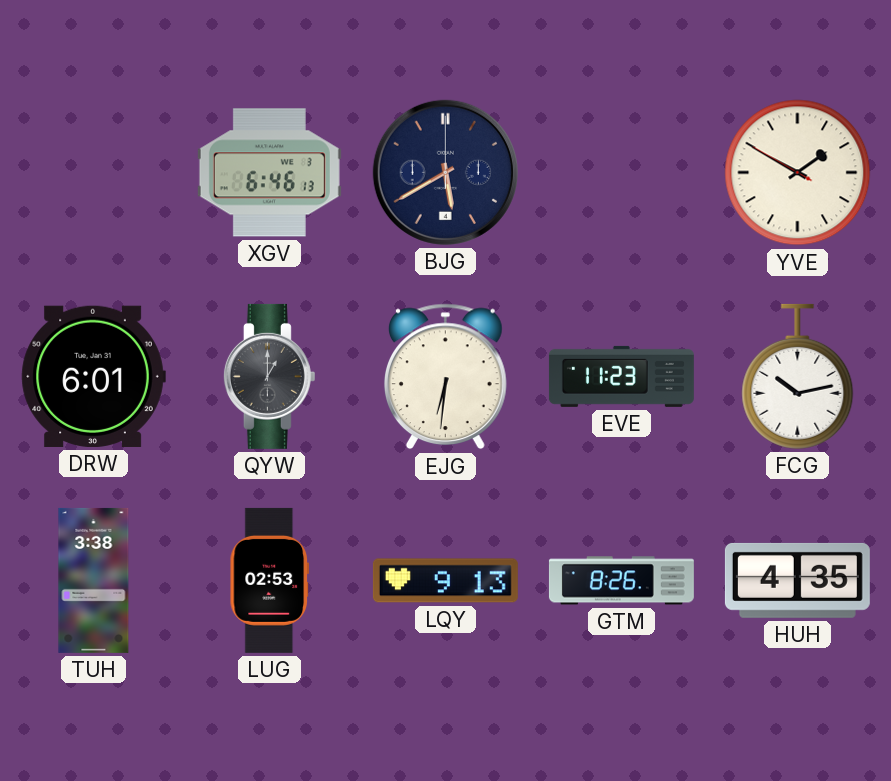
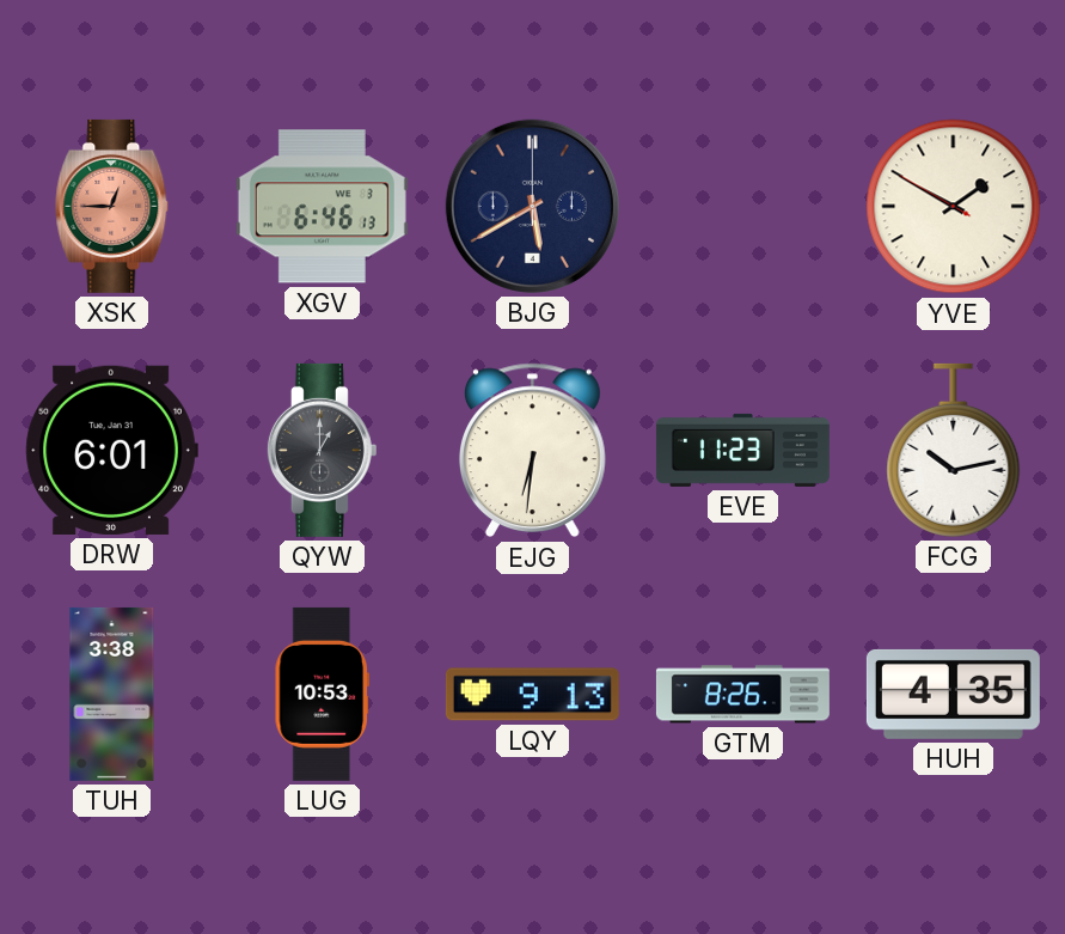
XSK: none -> 12:45
LUG: 02:53 -> 10:53
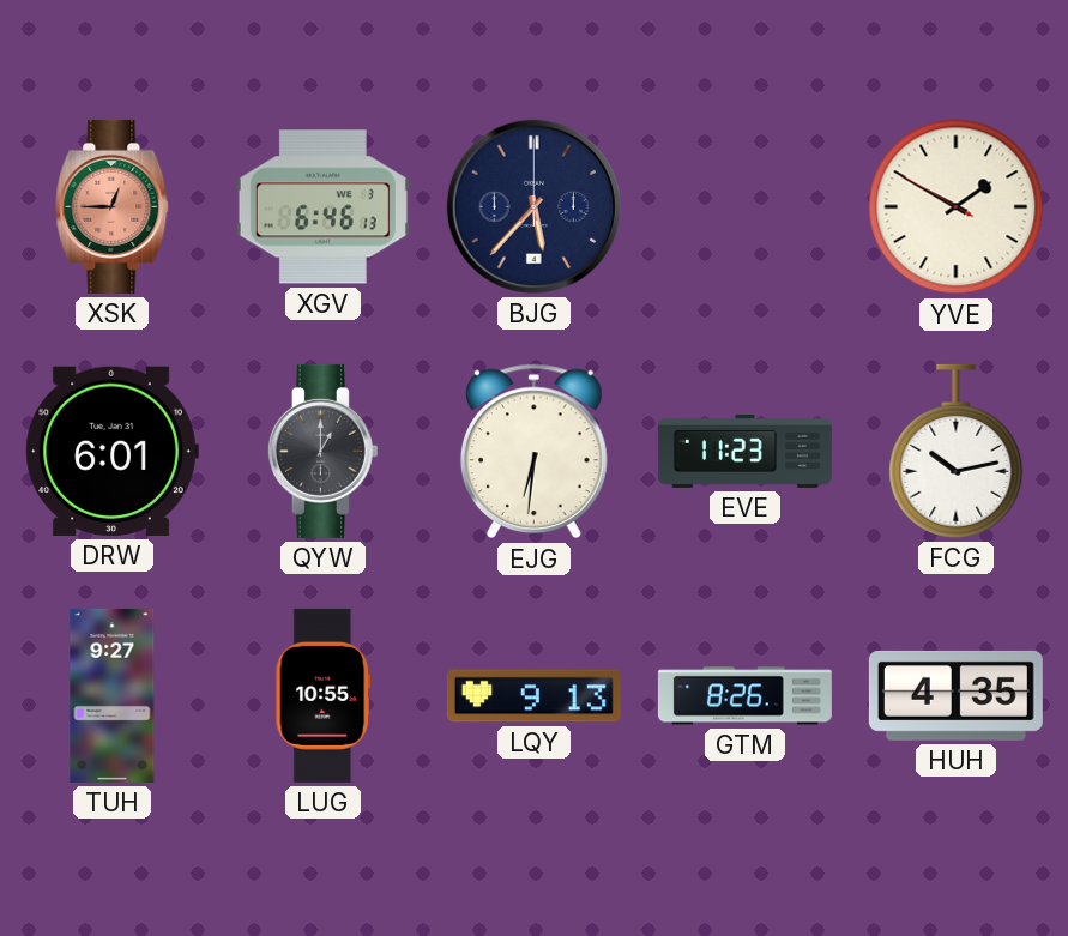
BJG: 5:40 -> 5:37
TUH: 3:38 -> 9:27
LUG: 10:53 -> 10:55
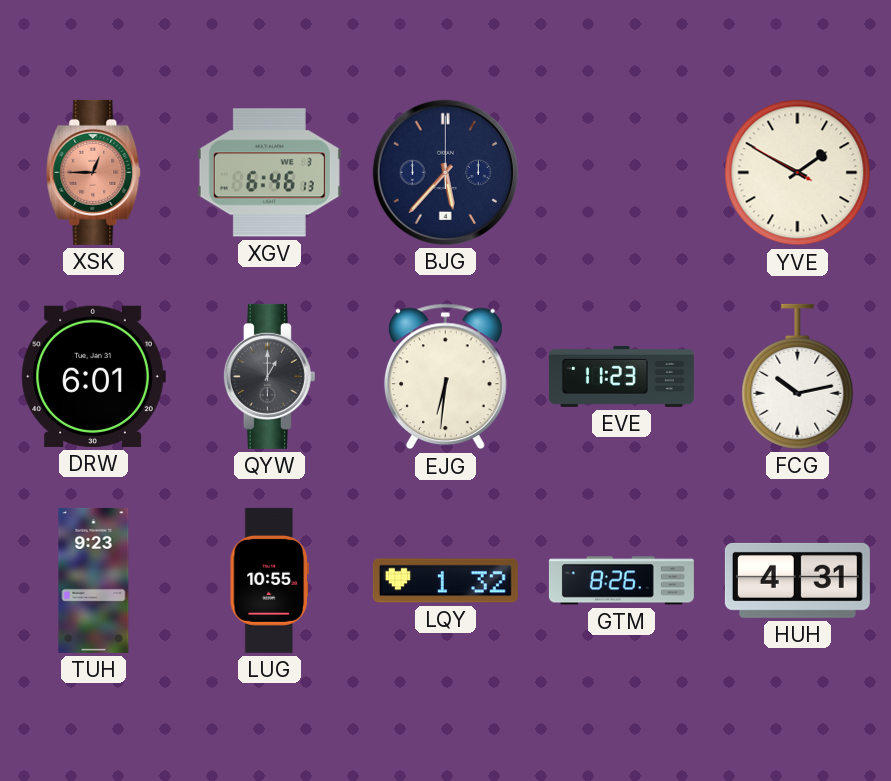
TUH: 9:27 -> 9:23
LQY: 9:13 -> 1:32
HUH: 4:35 -> 4:31
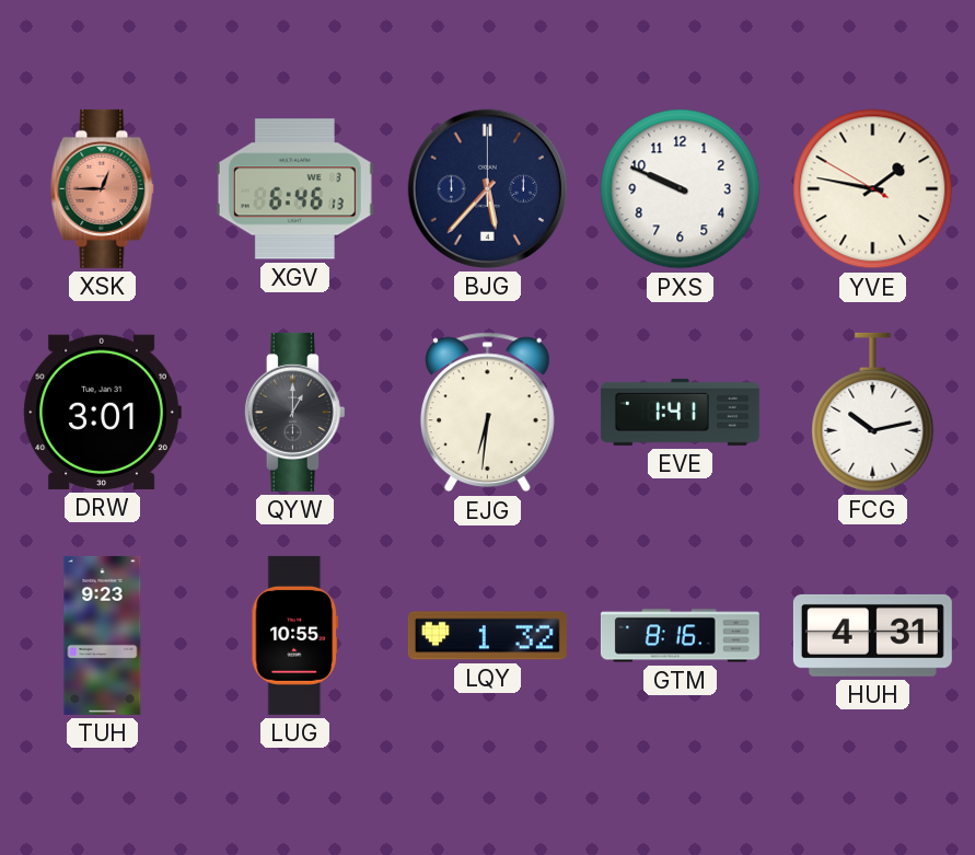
PXS: none -> 9:49
YVE: 1:49 -> 1:46
DRW: 6:01 -> 3:01
EVE: 11:23 -> 1:41
GTM: 8:26 -> 8:16
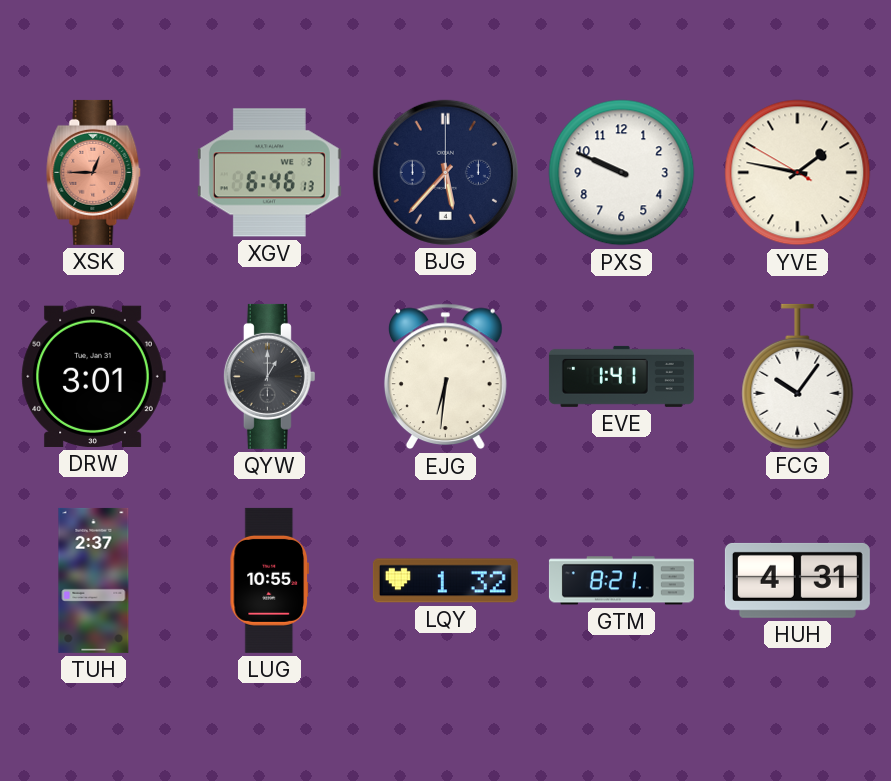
FCG: 10:13 -> 10:06
TUH: 9:23 -> 2:37
GTM: 8:16 -> 8:21
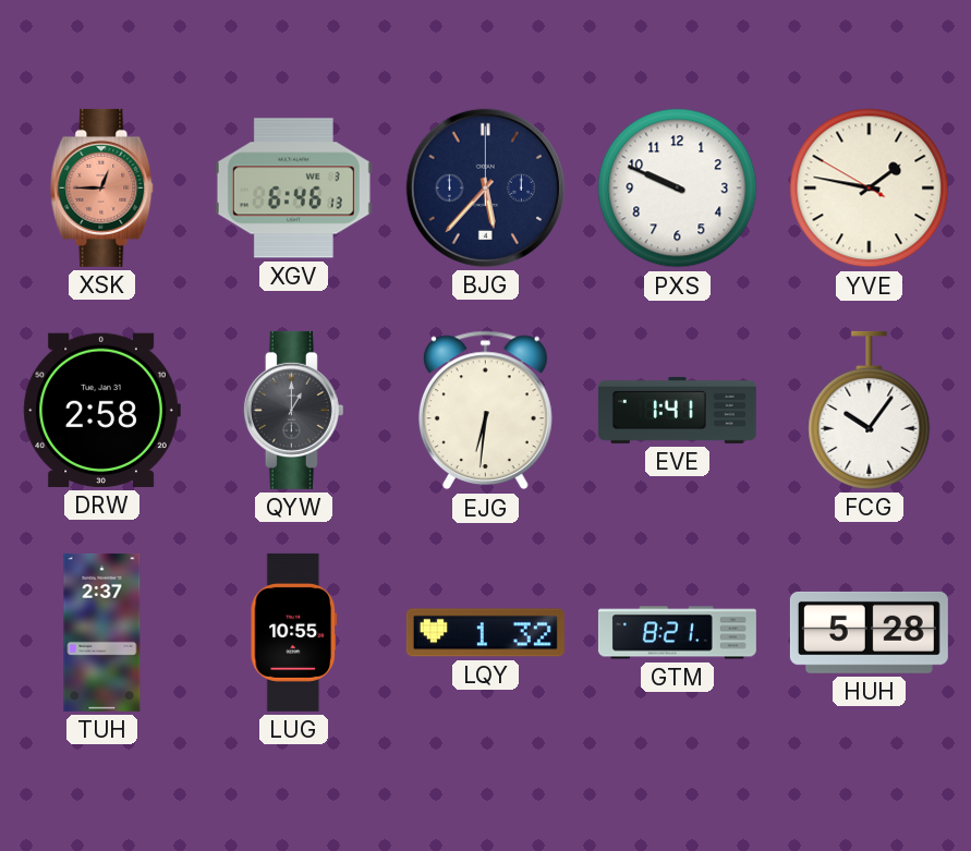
DRW: 3:01 -> 2:58
HUH: 4:31 -> 5:28
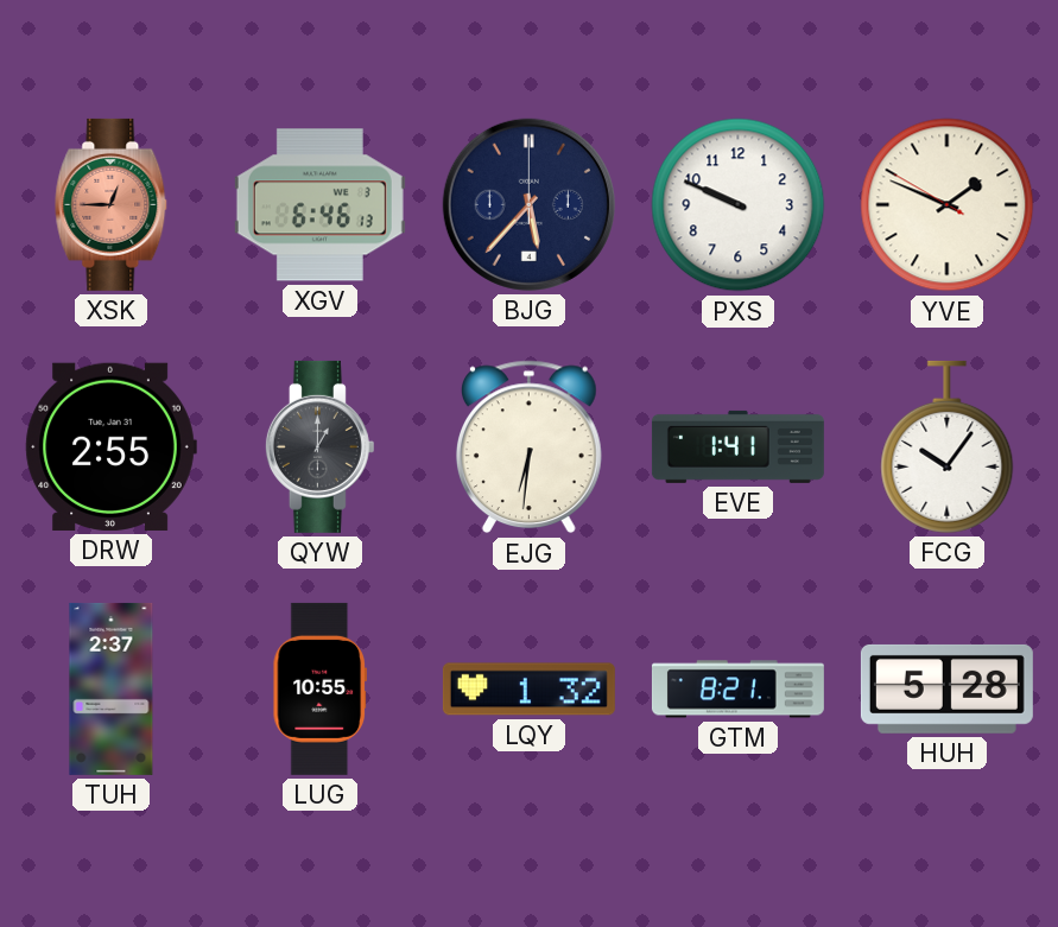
YVE: 1:46 -> 1:48
DRW: 2:58 -> 2:55
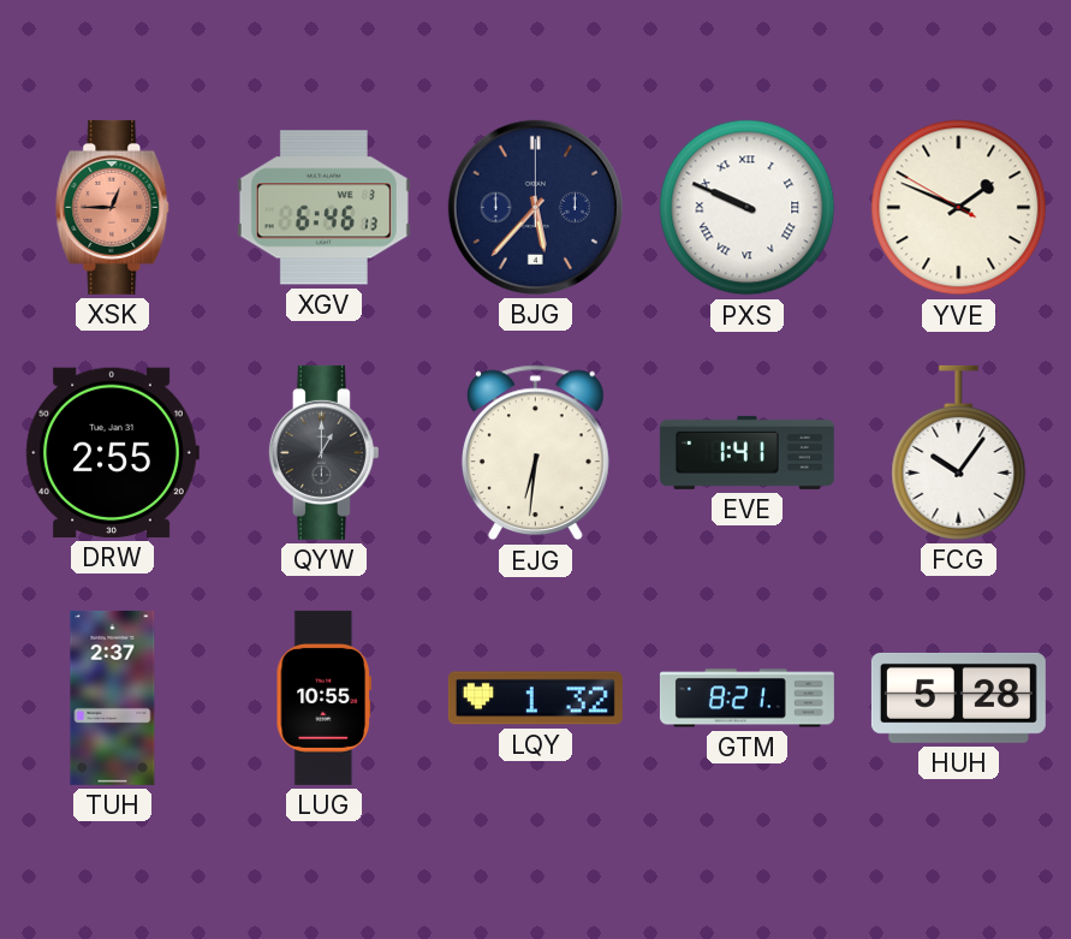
PXS numerals: Arabic -> Roman
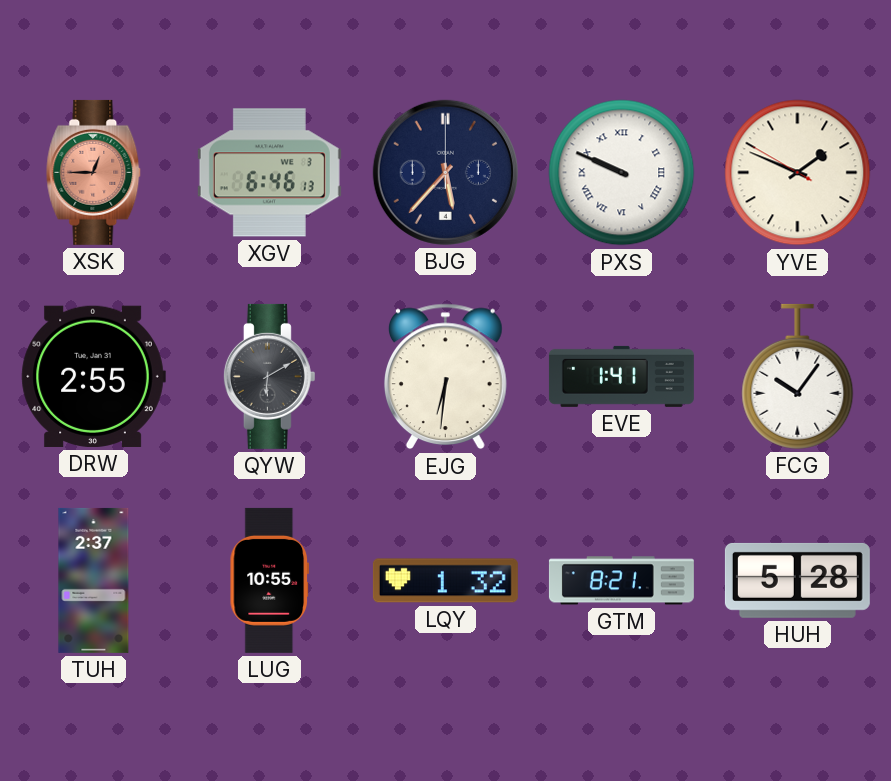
QYW: 1:00 -> 6:10
